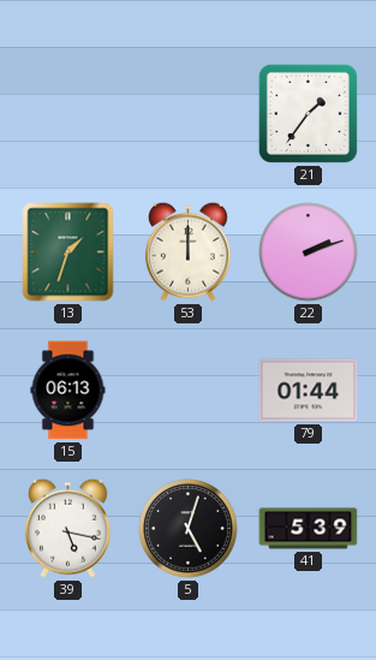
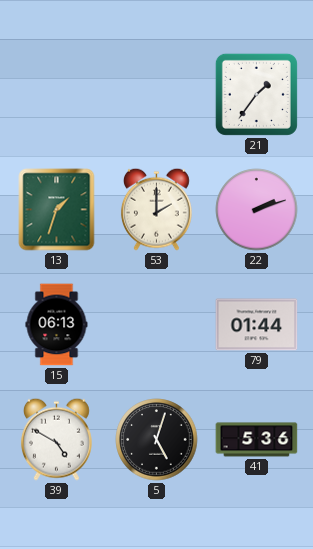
53: 12:00 -> 2:00
39: 5:17 -> 4:50
41: 5:39 -> 5:36
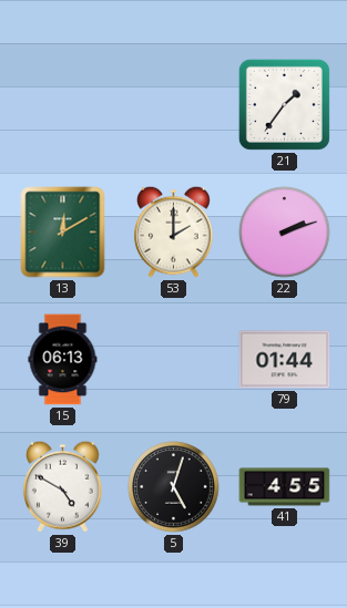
13: 1:33 -> 12:10
41: 5:36 -> 4:55
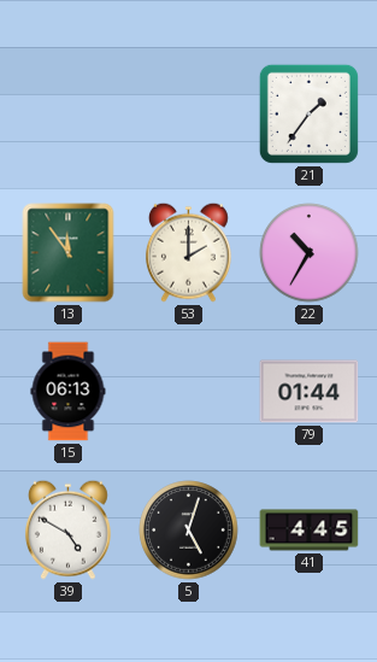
13: 12:10 -> 11:54
22: 2:12 -> 10:35
41: 4:55 -> 4:45
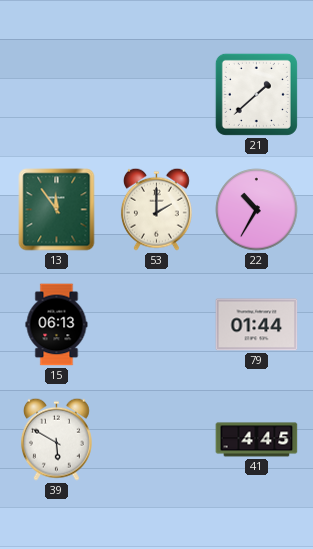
21: 1:36 -> 1:38
39: 4:50 -> 5:50
5: 5:03 -> none
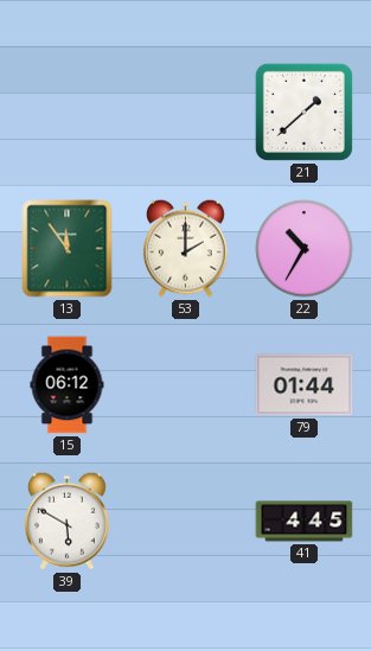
15: 06:13 -> 06:12
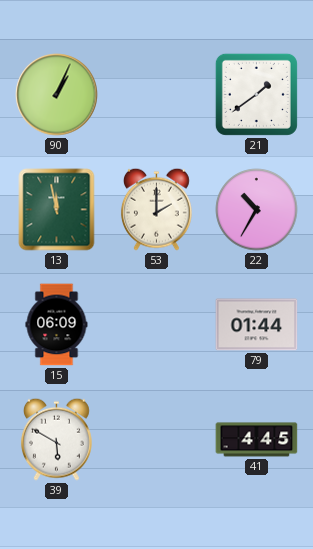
90: none -> 1:04
21: 1:38 -> 1:39
13: 11:54 -> 11:58
15: 06:12 -> 06:09
